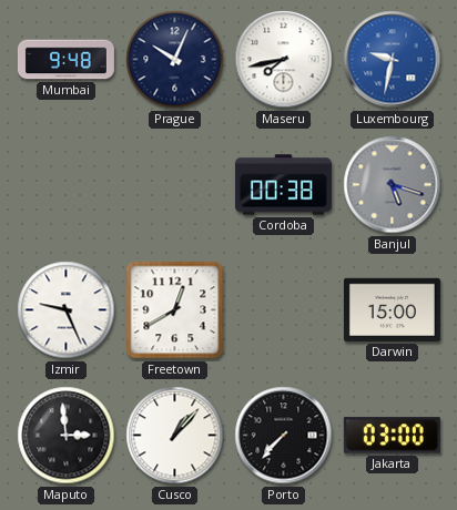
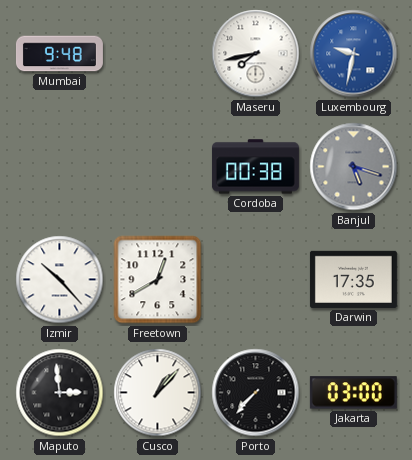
Prague: 10:04 -> none
Izmir: 9:26 -> 10:23
Darwin: 15:00 -> 17:35
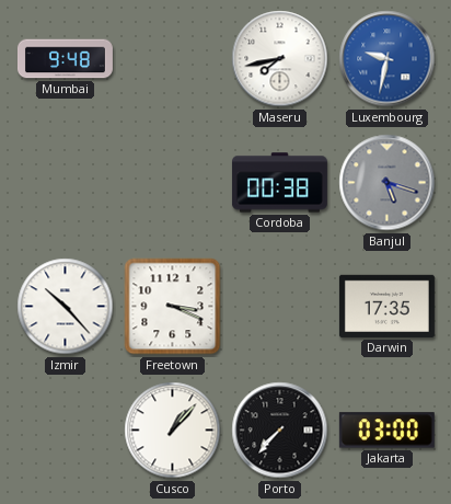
Freetown: 12:40 -> 3:19
Maputo: 2:59 -> none
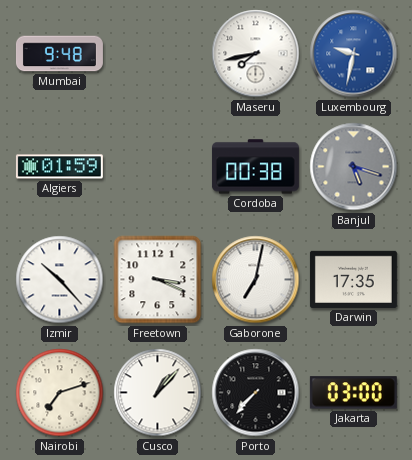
Algiers: none -> 01:59
Gaborone: none -> 7:02
Nairobi: none -> 7:12
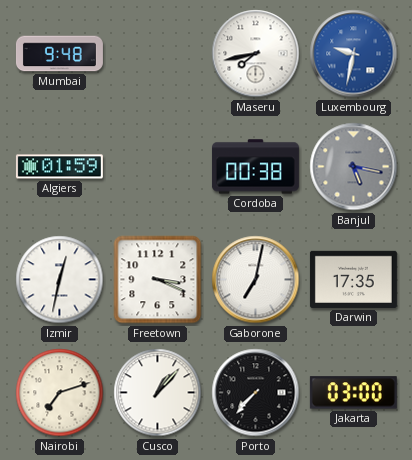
Banjul: 5:18 -> 5:17
Izmir: 10:23 -> 12:32
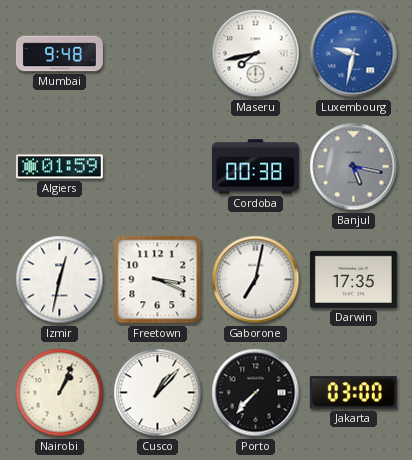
Nairobi: 7:12 -> 1:04
